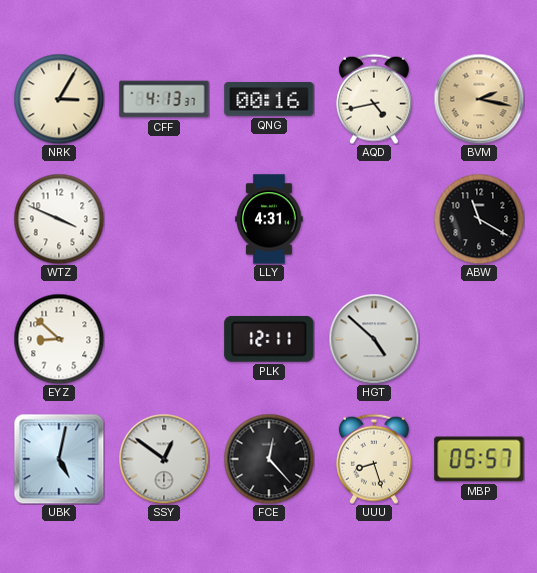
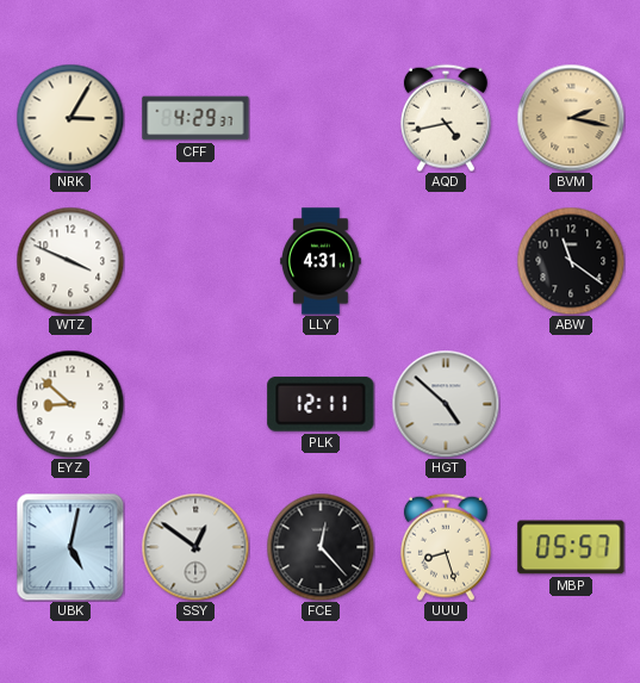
CFF: 4:13 -> 4:29
QNG: 00:16 -> none
ABW: 11:20 -> 11:21
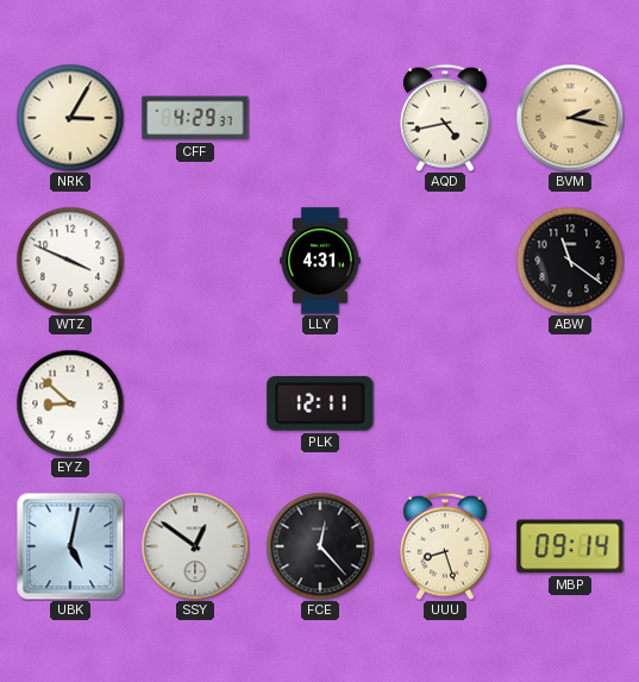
HGT: 4:52 -> none
MBP: 05:57 -> 09:14
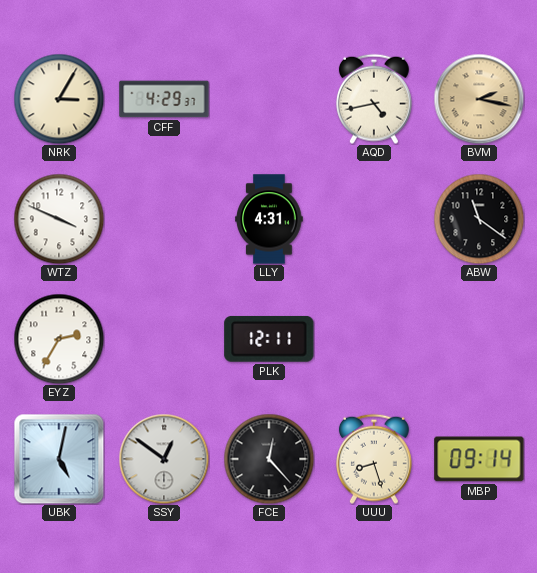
EYZ: 8:52 -> 2:35
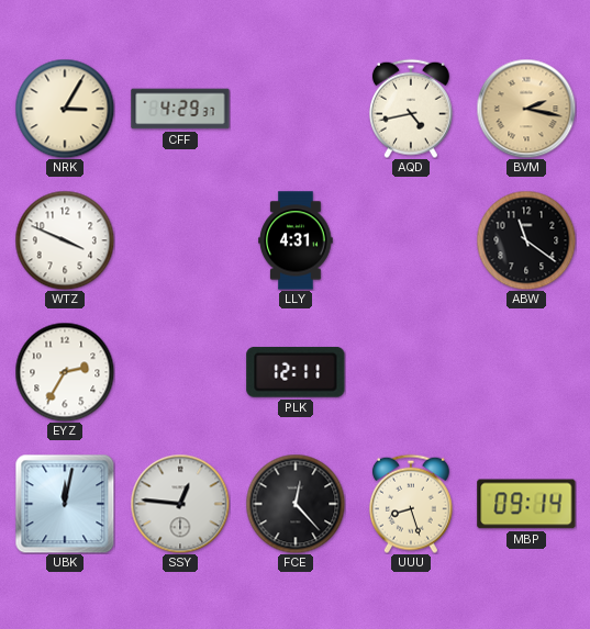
UBK: 5:02 -> 12:02
SSY: 12:51 -> 12:46
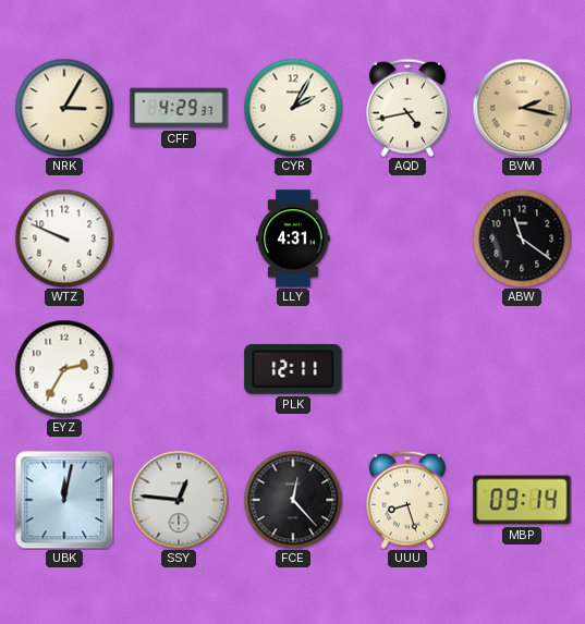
CYR: none -> 2:05
WTZ: 3:49 -> 9:49
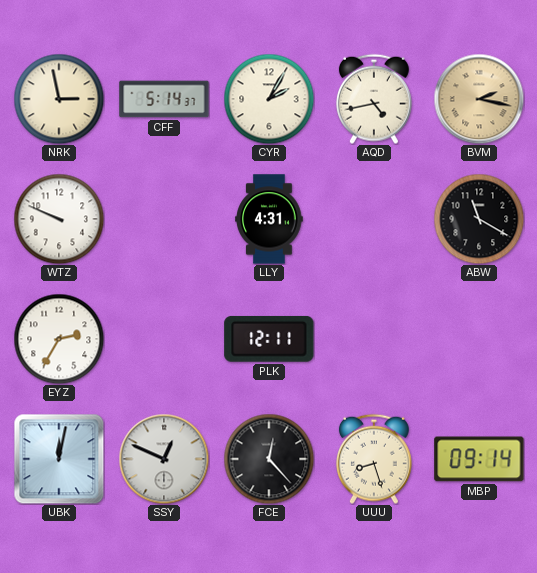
NRK: 3:05 -> 2:58
CFF: 4:29 -> 5:14
ABW: 11:21 -> 11:20
SSY: 12:46 -> 12:49
